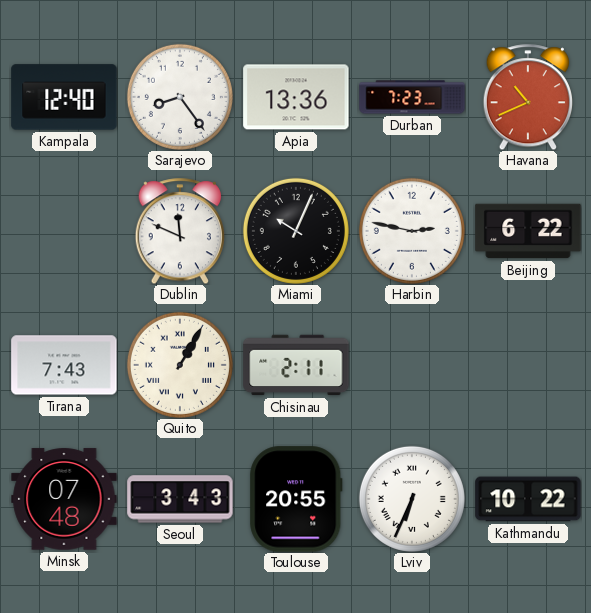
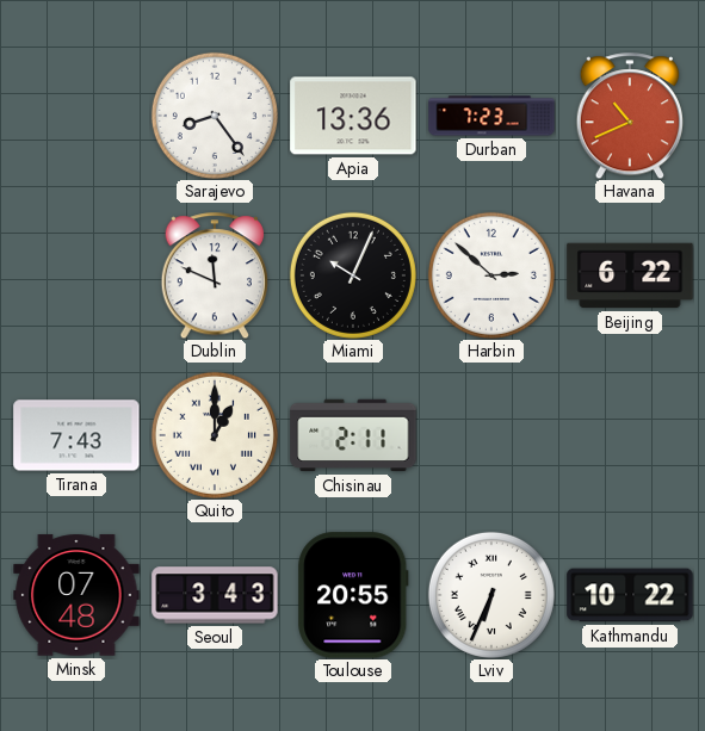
Kampala: 12:40 -> none
Harbin: 2:47 -> 2:52
Quito: 1:05 -> 1:00
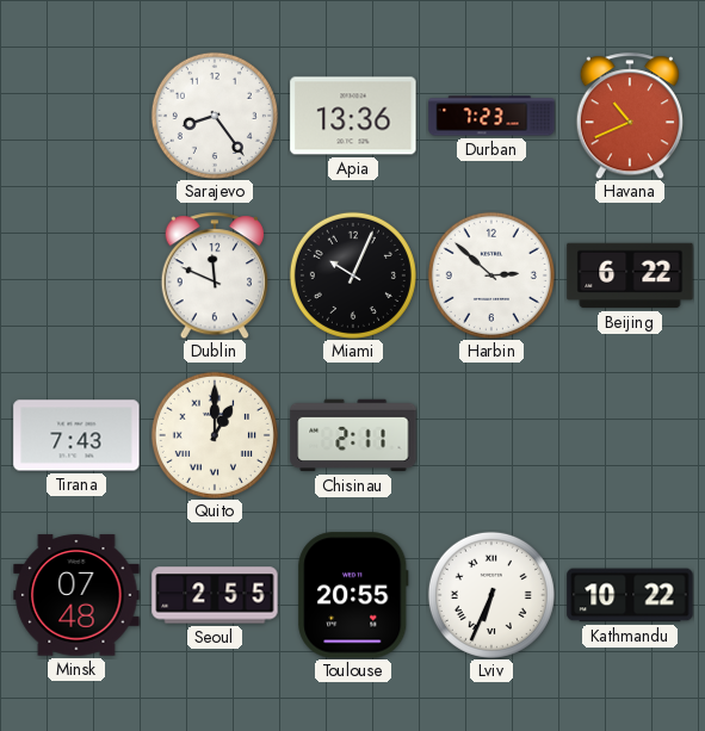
Seoul: 3:43 -> 2:55
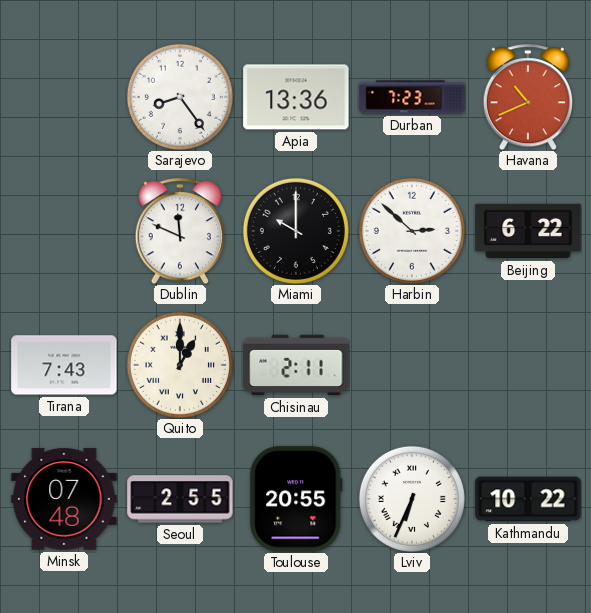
Miami: 10:04 -> 10:00
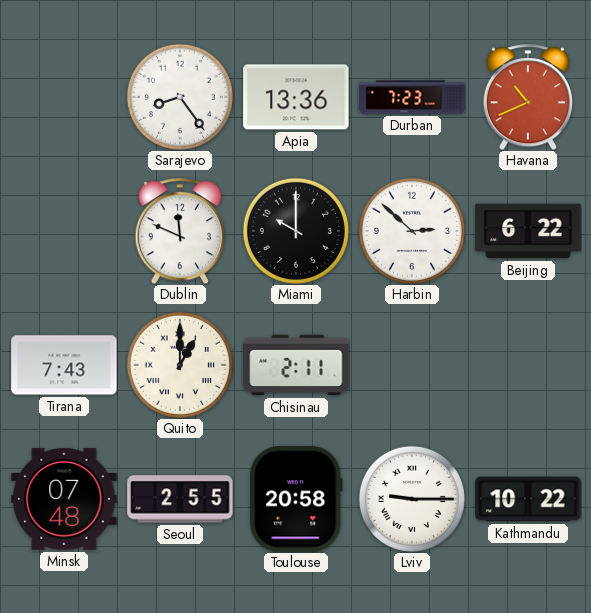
Toulouse: 20:55 -> 20:58
Lviv: 6:34 -> 9:15
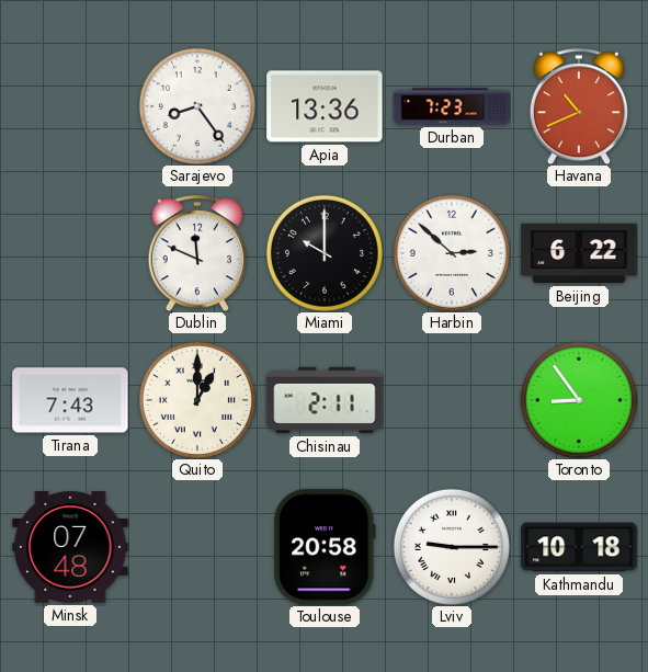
Toronto: none -> 8:54
Seoul: 2:55 -> none
Kathmandu: 10:22 -> 10:18
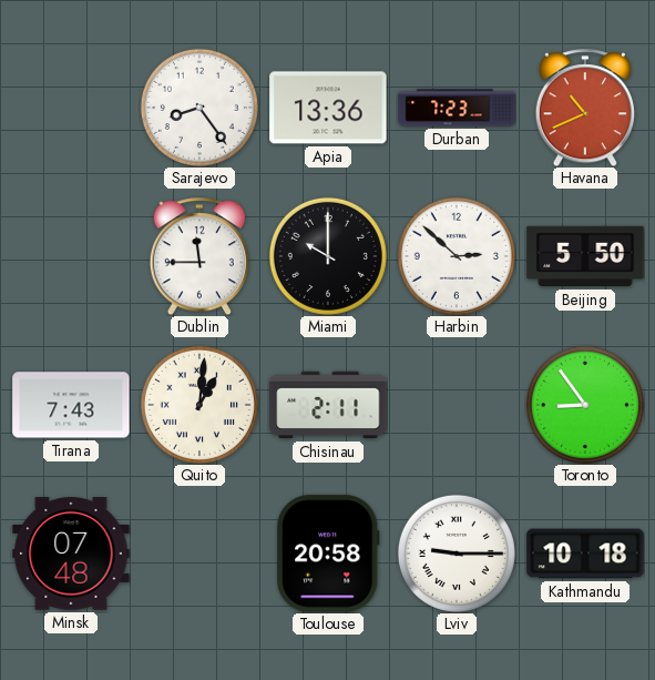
Dublin: 11:49 -> 11:45
Beijing: 6:22 -> 5:50
Quito: 1:00 -> 1:01
